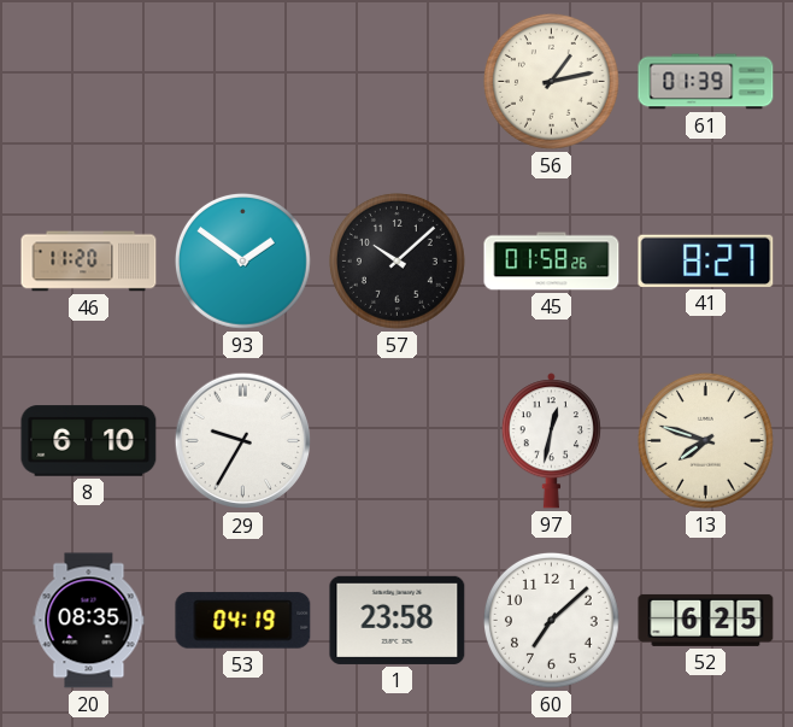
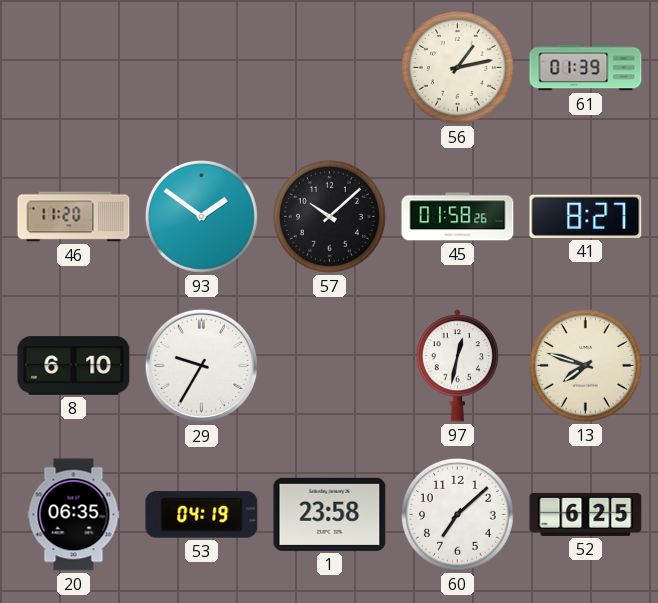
20: 08:35 -> 06:35
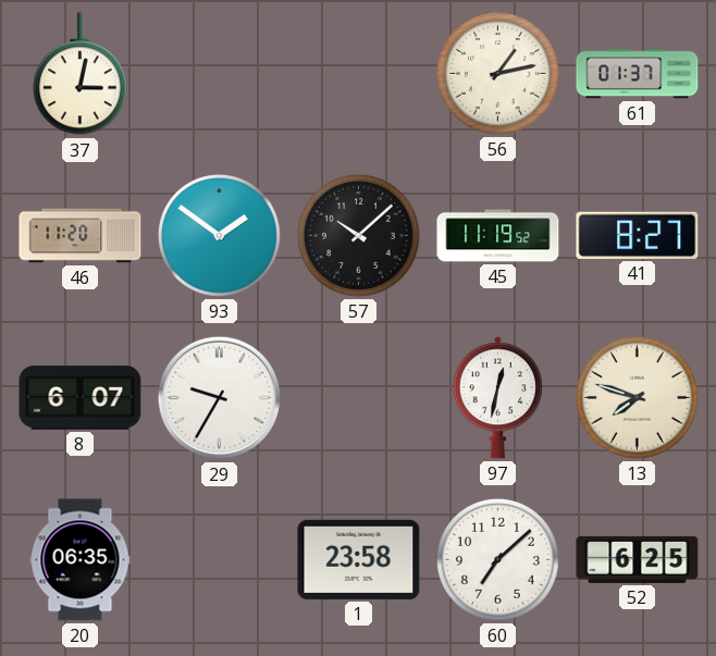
37: none -> 3:02
61: 01:39 -> 01:37
45: 01:58 -> 11:19
8: 6:10 -> 6:07
53: 04:19 -> none
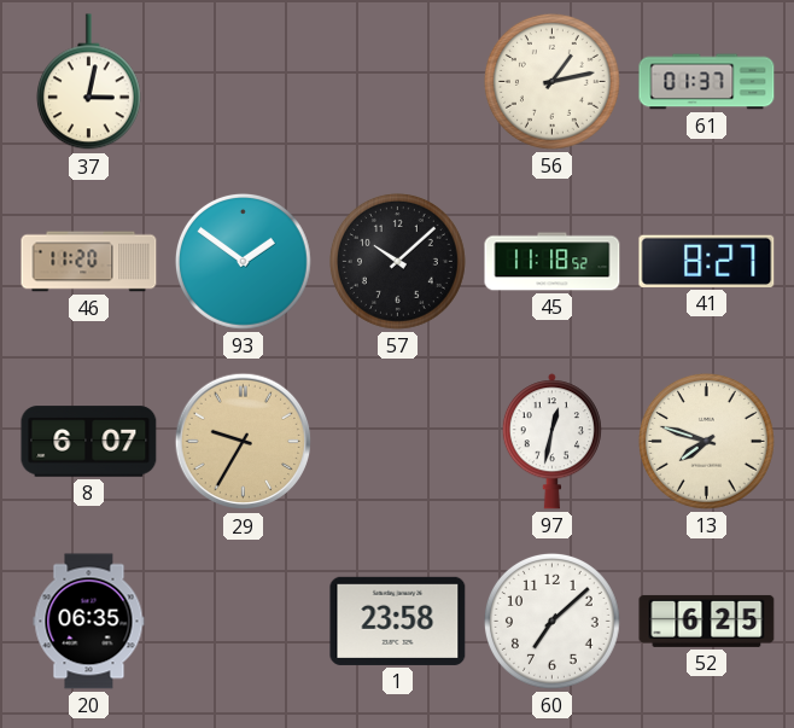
45: 11:19 -> 11:18
29 dial: white -> champagne
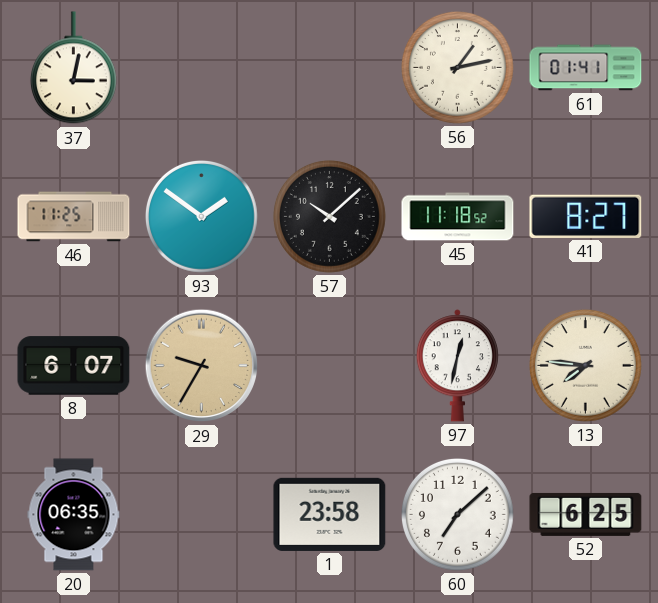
61: 01:37 -> 01:41
46: 11:20 -> 11:25
13: 7:48 -> 7:46
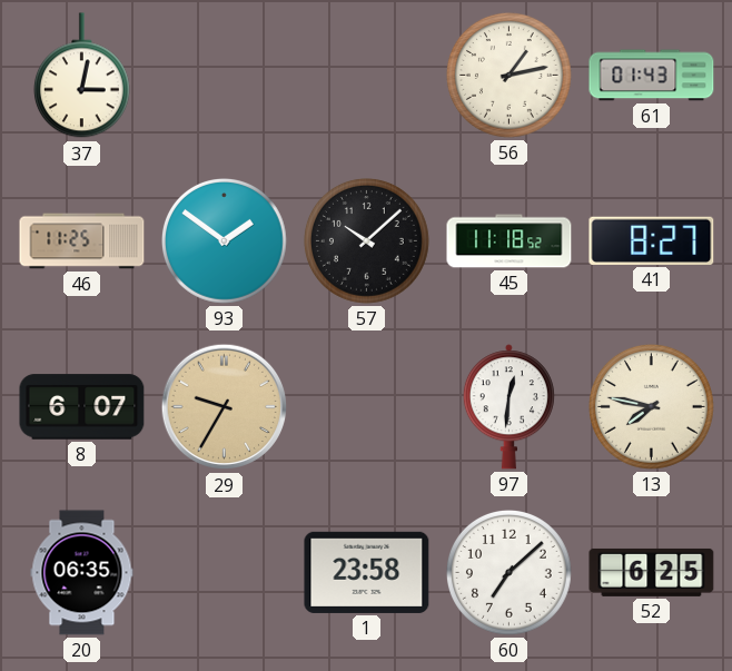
61: 01:41 -> 01:43
97: 12:32 -> 12:31
13: 7:46 -> 7:47
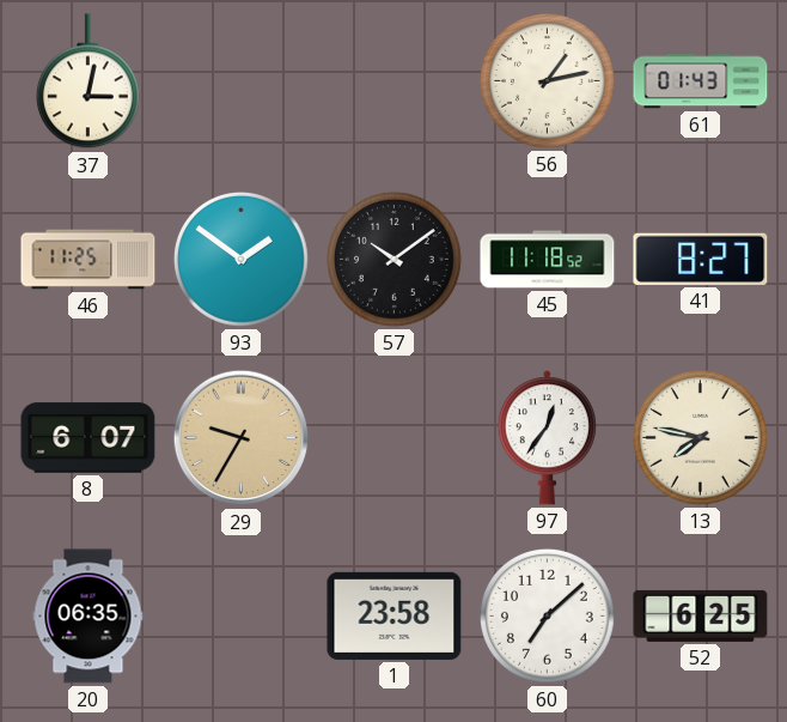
57: 10:08 -> 10:09
97: 12:31 -> 12:36
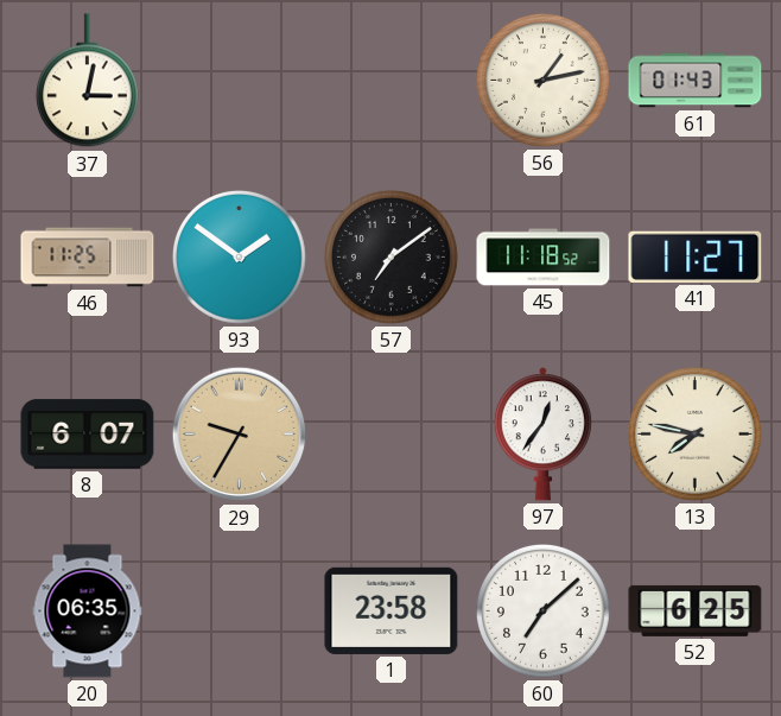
57: 10:09 -> 7:09
41: 8:27 -> 11:27
